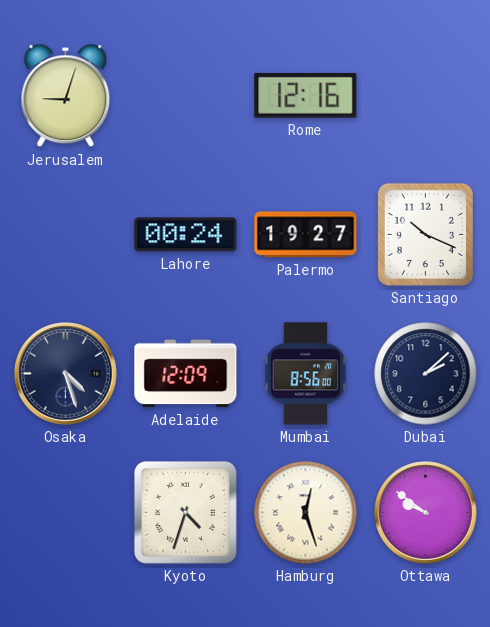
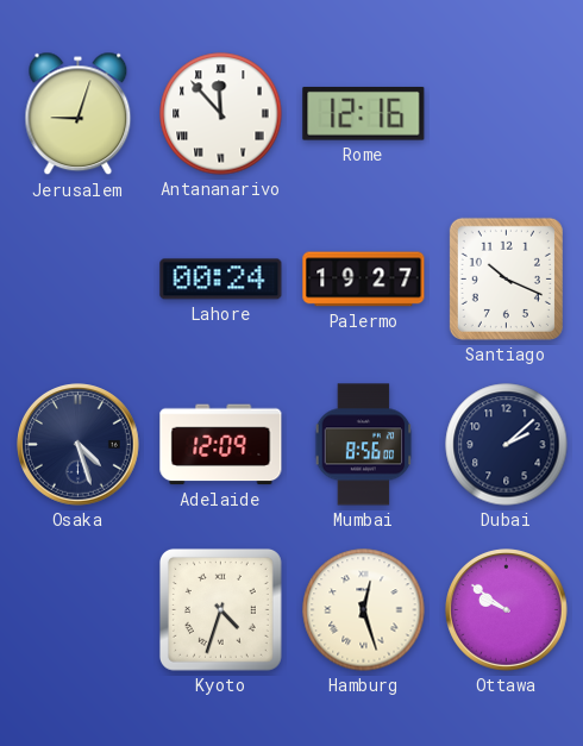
Antananarivo: none -> 11:53
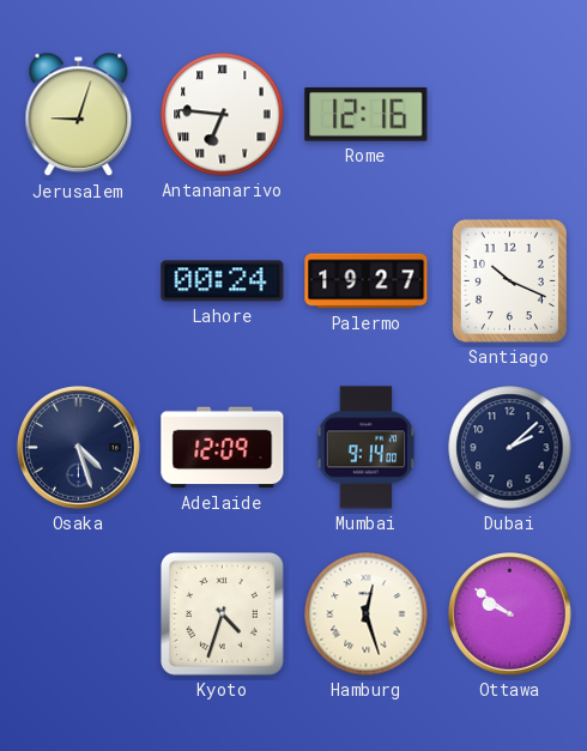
Antananarivo: 11:53 -> 6:46
Mumbai: 8:56 -> 9:14
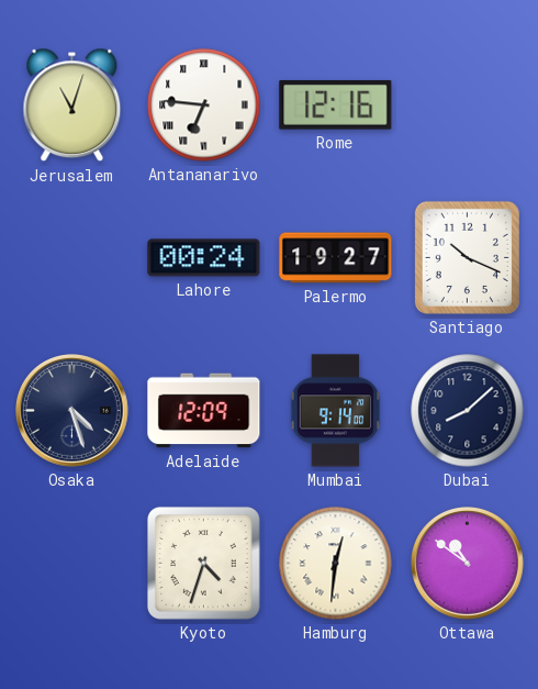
Jerusalem: 9:03 -> 11:03
Dubai: 2:08 -> 8:08
Hamburg: 12:27 -> 12:31
Ottawa: 9:51 -> 10:51
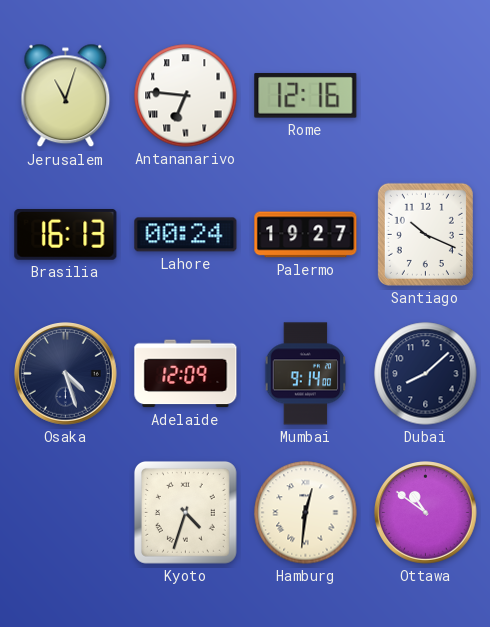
Brasilia: none -> 16:13
